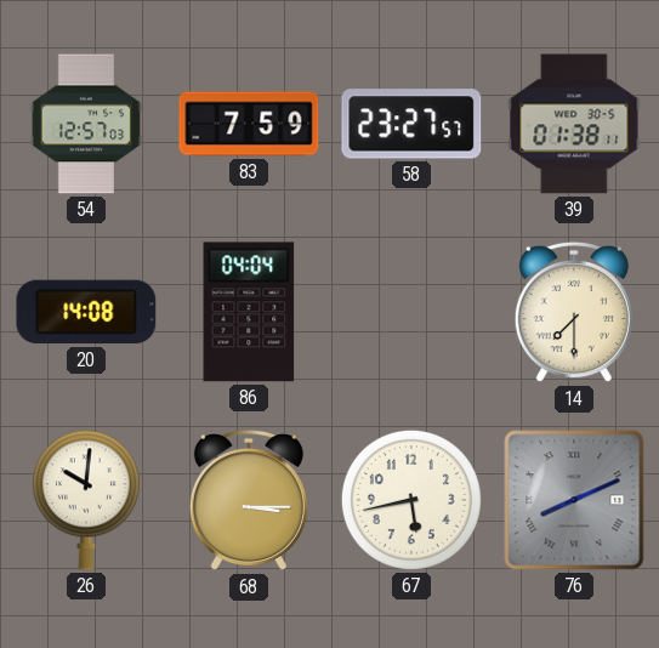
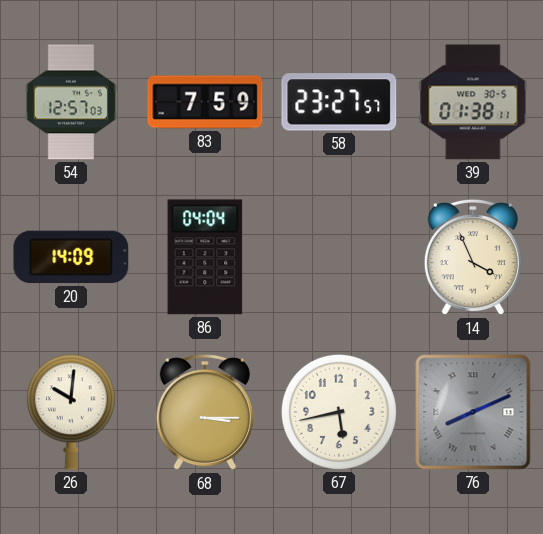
20: 14:08 -> 14:09
14: 7:30 -> 3:56
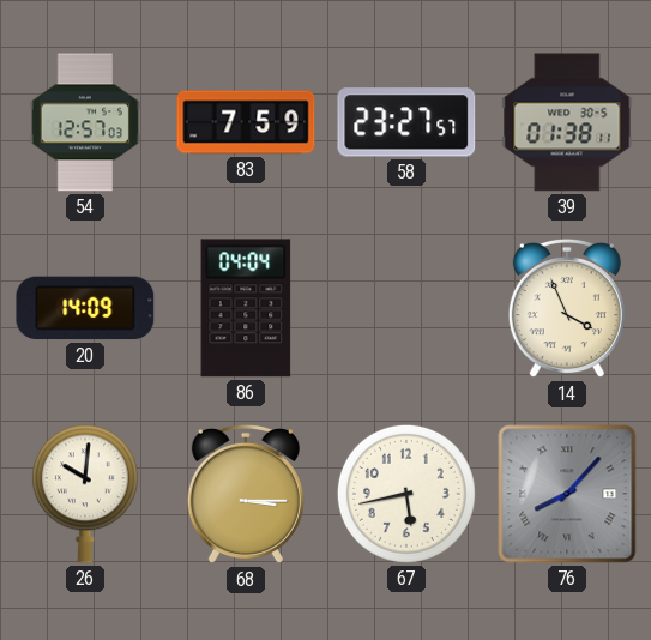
76: 8:11 -> 8:07
